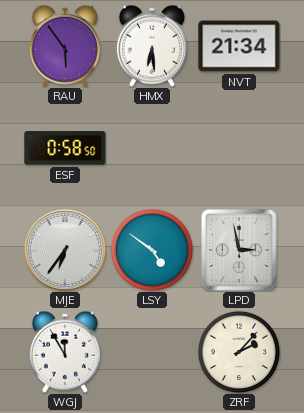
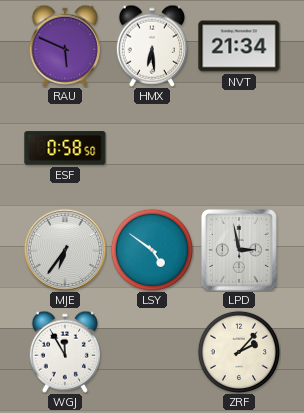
RAU: 5:54 -> 5:49
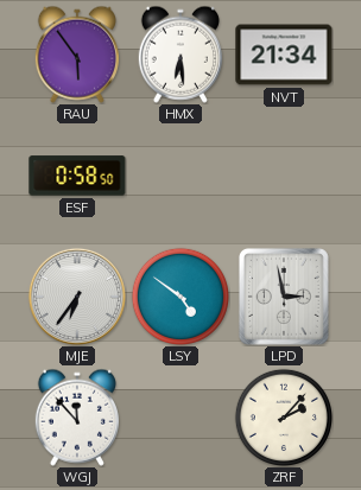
RAU: 5:49 -> 5:54
WGJ: 11:55 -> 11:53
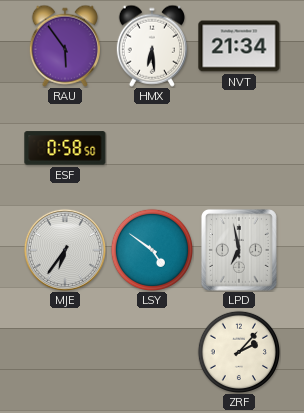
LPD: 2:58 -> 6:58
WGJ: 11:53 -> none
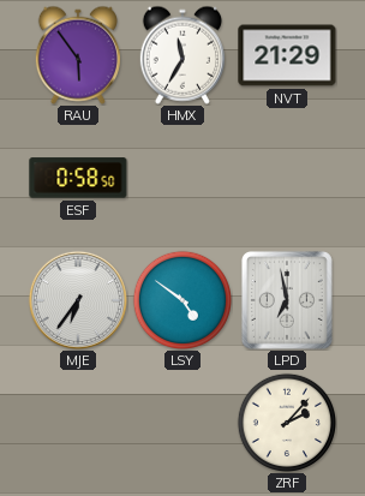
HMX: 6:29 -> 11:35
NVT: 21:34 -> 21:29
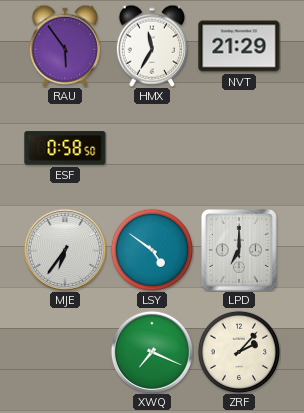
LPD: 6:58 -> 7:00
XWQ: none -> 7:19
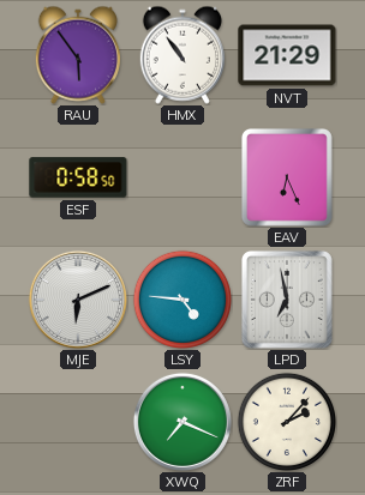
HMX: 11:35 -> 10:54
EAV: none -> 6:26
MJE: 6:36 -> 6:11
LSY: 4:51 -> 4:46
LPD: 7:00 -> 6:58
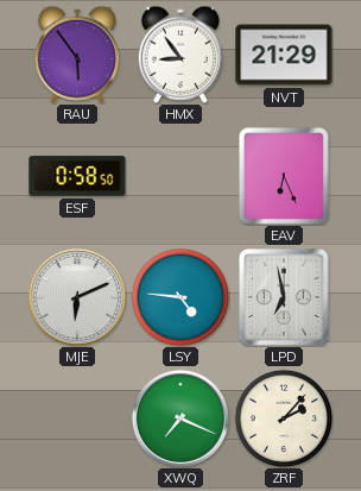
HMX: 10:54 -> 8:54
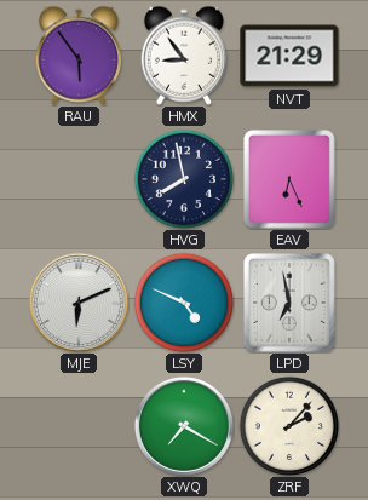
ESF: 0:58 -> none
HVG: none -> 7:58
LSY: 4:46 -> 4:49
XWQ: 7:19 -> 7:20
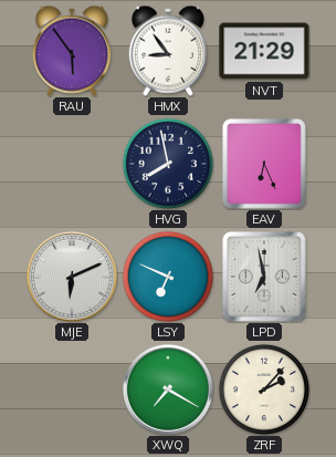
LSY: 4:49 -> 6:49
